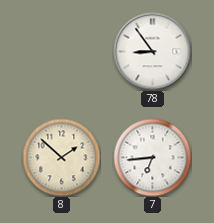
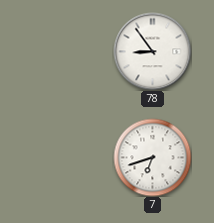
8: 1:52 -> none
7: 6:44 -> 6:42
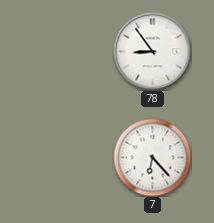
7: 6:42 -> 6:23
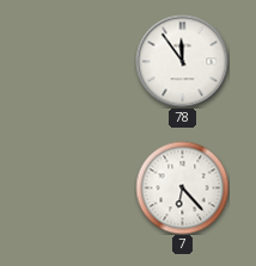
78: 8:54 -> 11:54
